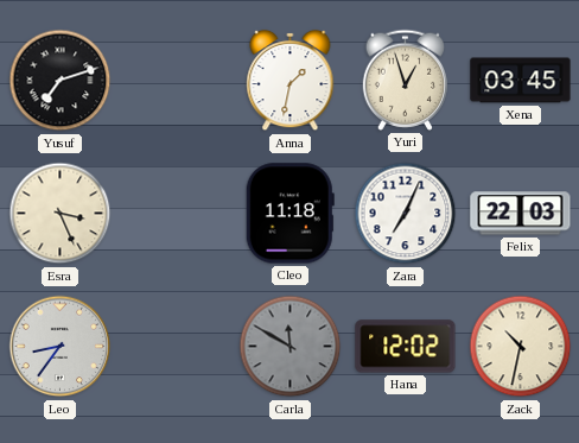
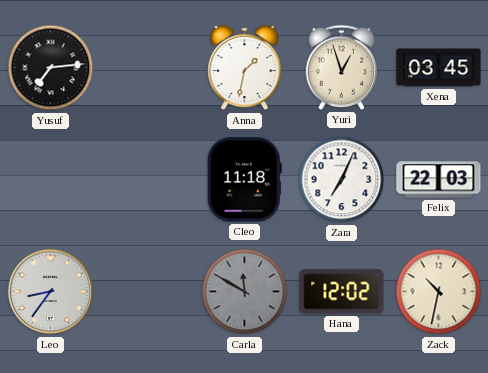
Yusuf: 7:12 -> 7:14
Esra: 3:26 -> none
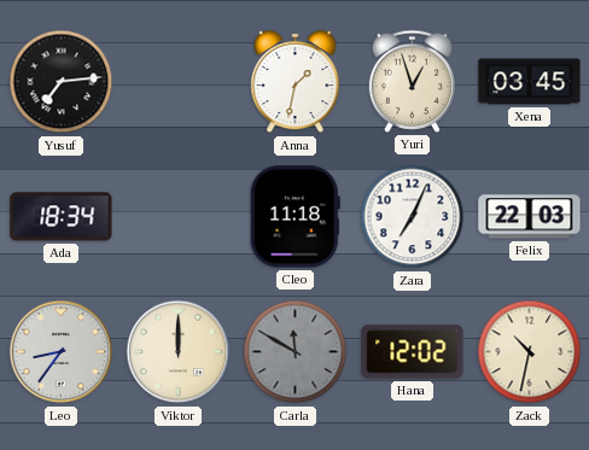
Ada: none -> 18:34
Viktor: none -> 12:00
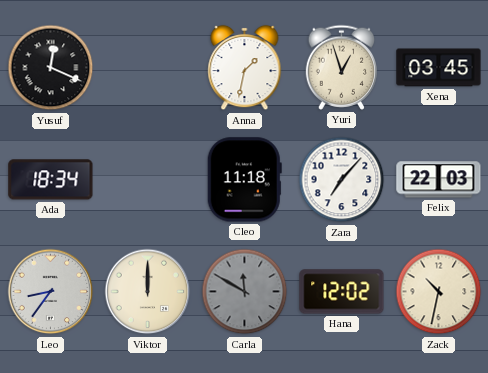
Yusuf: 7:14 -> 12:19
Zara: 7:04 -> 7:07
